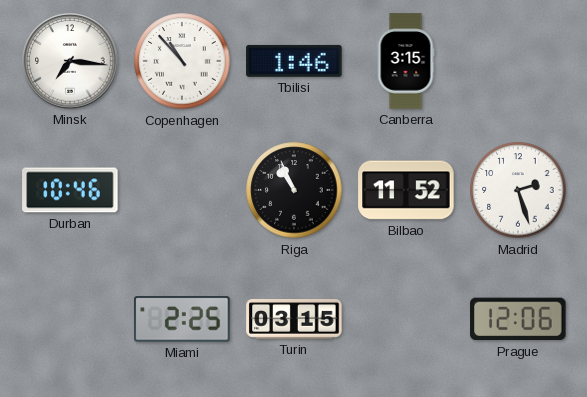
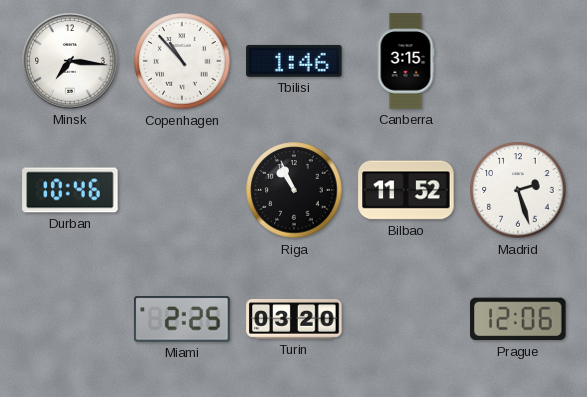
Turin: 03:15 -> 03:20
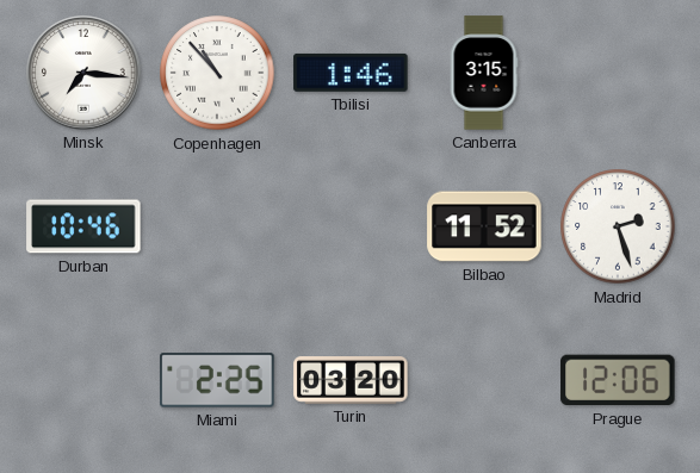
Riga: 10:56 -> none
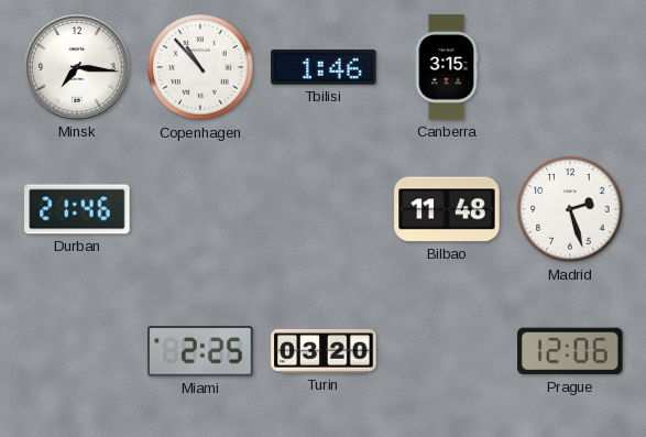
Durban: 10:46 -> 21:46
Bilbao: 11:52 -> 11:48
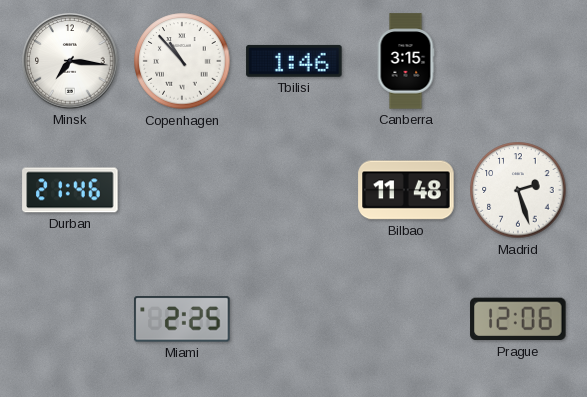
Turin: 03:20 -> none
